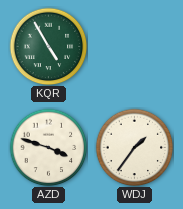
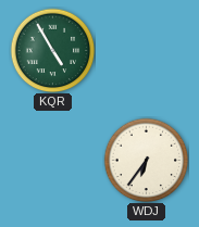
AZD: 3:48 -> none
WDJ: 1:36 -> 6:36
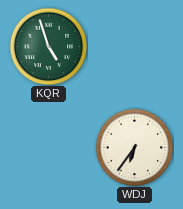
KQR: 4:55 -> 4:57
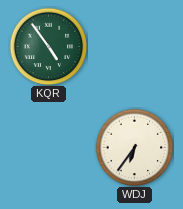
KQR: 4:57 -> 4:54
